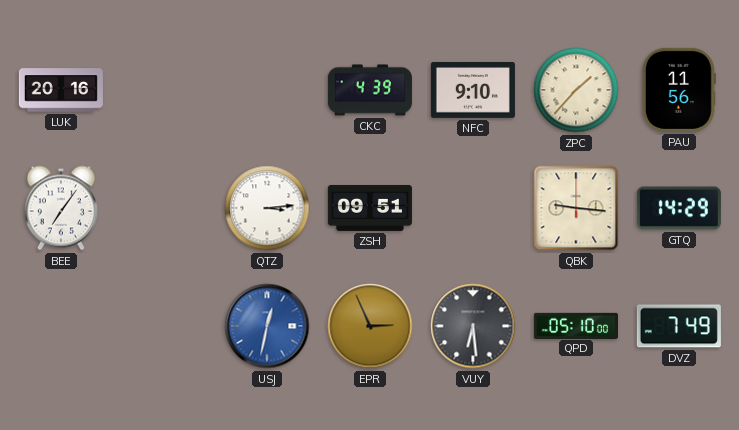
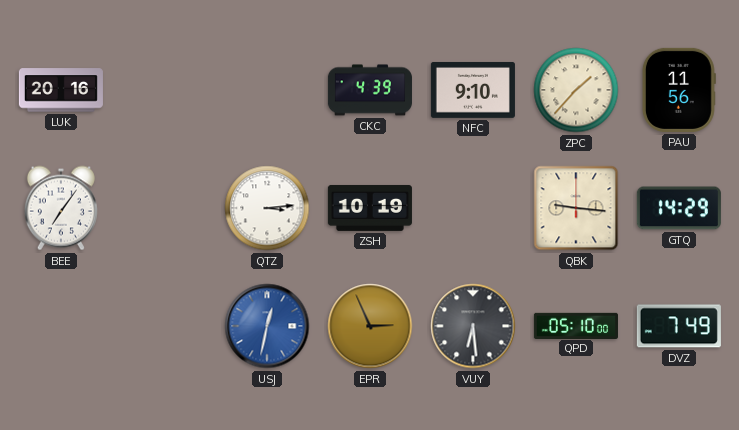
ZSH: 09:51 -> 10:19
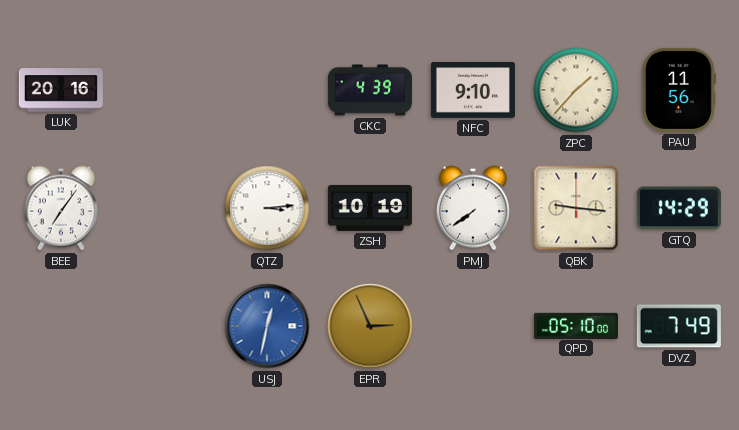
PMJ: none -> 7:39
VUY: 6:29 -> none
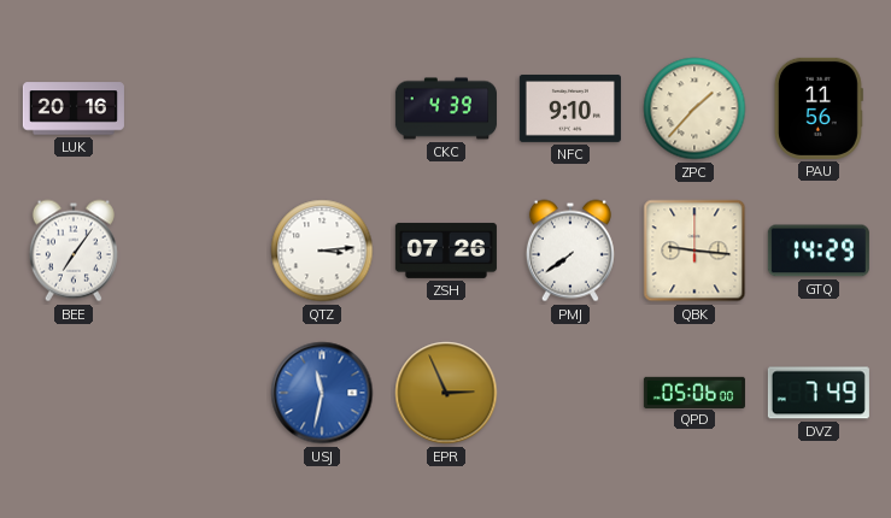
ZSH: 10:19 -> 07:26
USJ: 12:32 -> 11:32
QPD: 05:10 -> 05:06
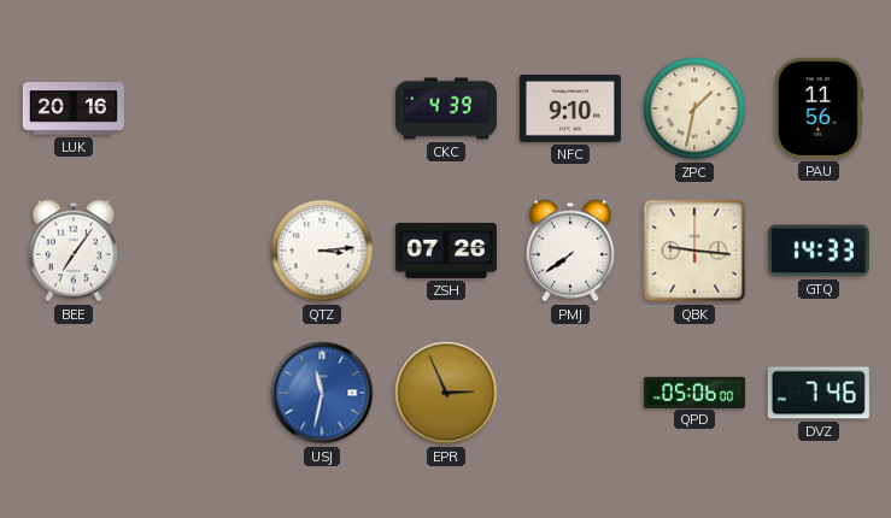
ZPC: 1:37 -> 1:32
GTQ: 14:29 -> 14:33
DVZ: 7:49 -> 7:46
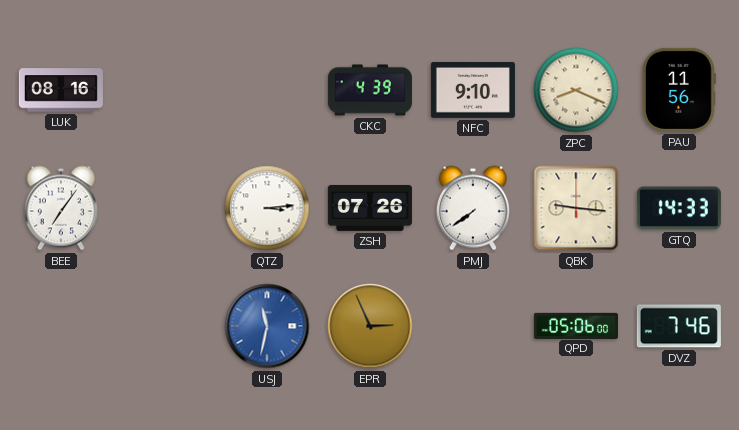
LUK: 20:16 -> 08:16
ZPC: 1:32 -> 8:19
